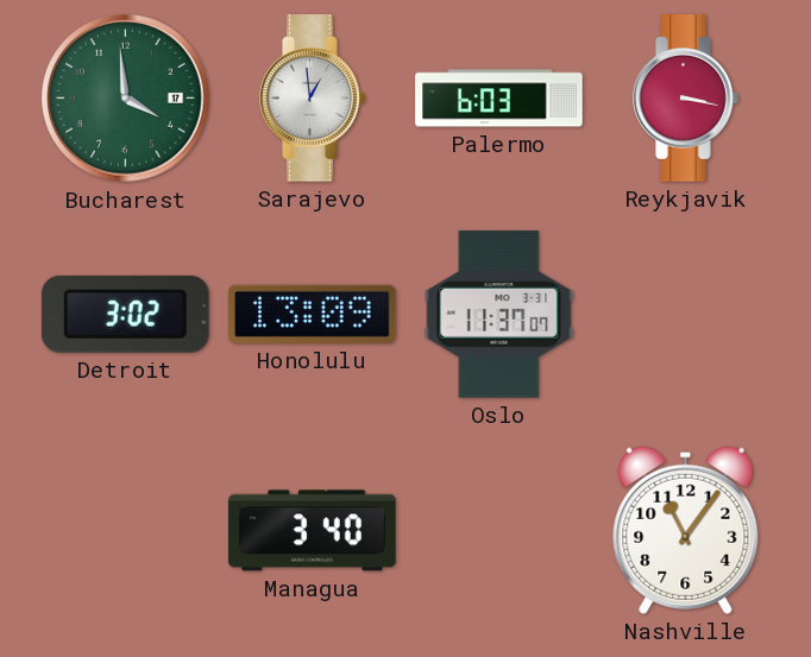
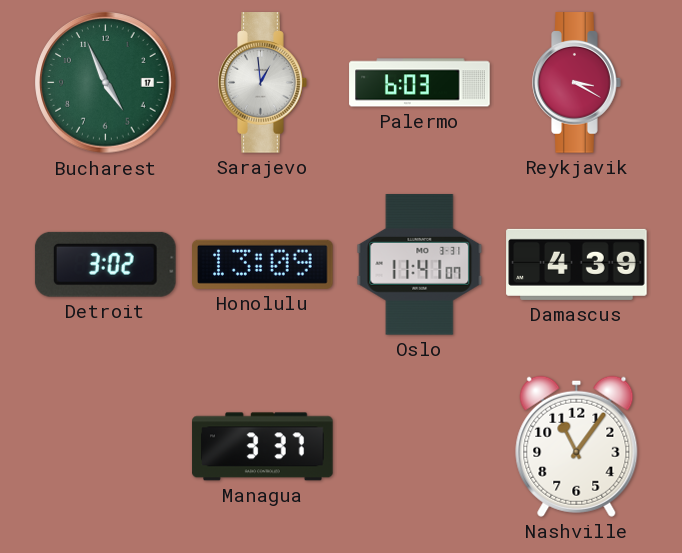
Bucharest: 3:59 -> 4:56
Reykjavik: 3:17 -> 3:20
Oslo: 11:37 -> 11:41
Damascus: none -> 4:39
Managua: 3:40 -> 3:37
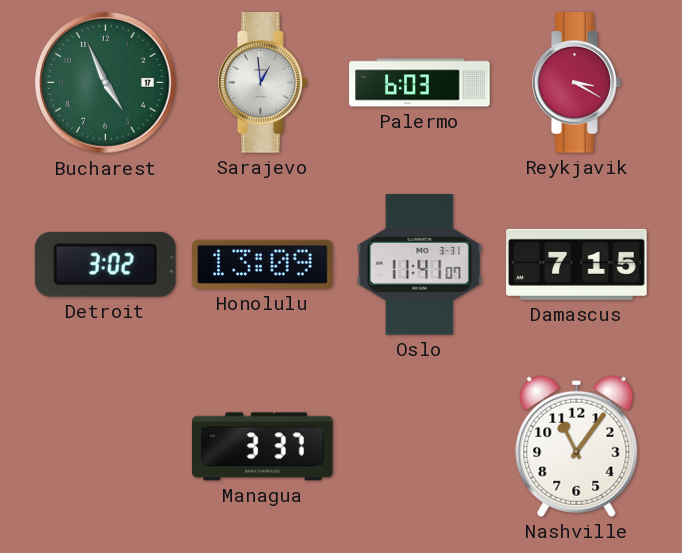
Damascus: 4:39 -> 7:15
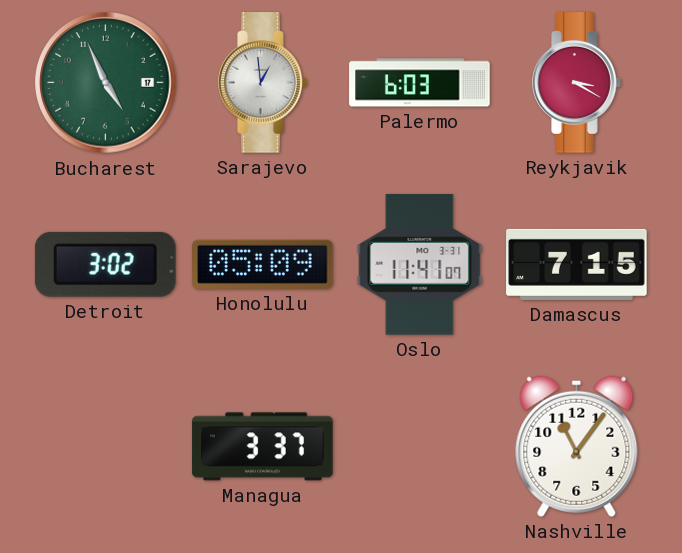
Honolulu: 13:09 -> 05:09
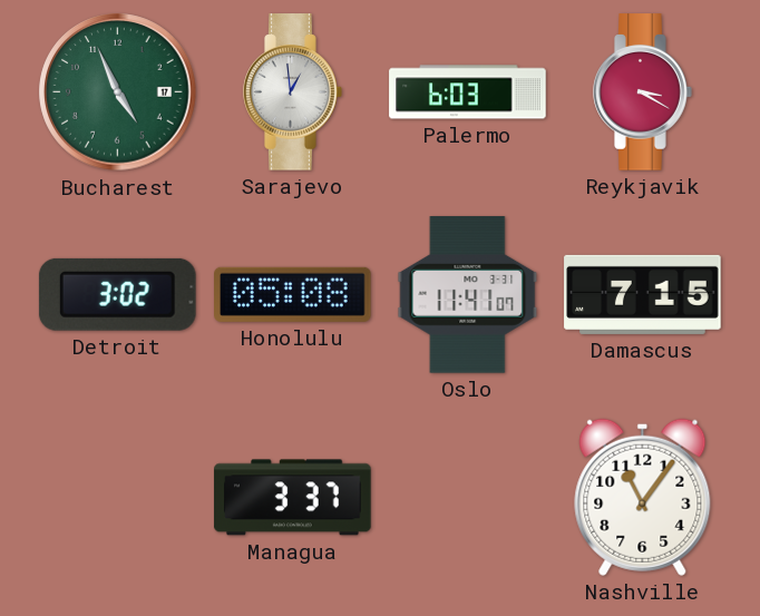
Honolulu: 05:09 -> 05:08
